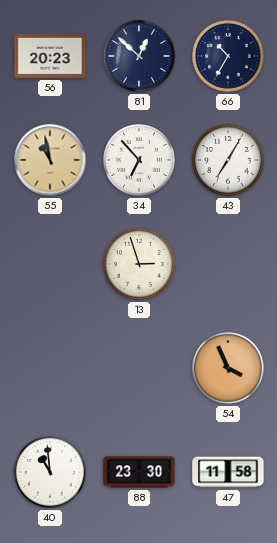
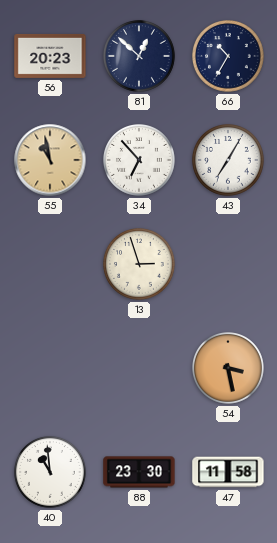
54: 3:56 -> 3:28
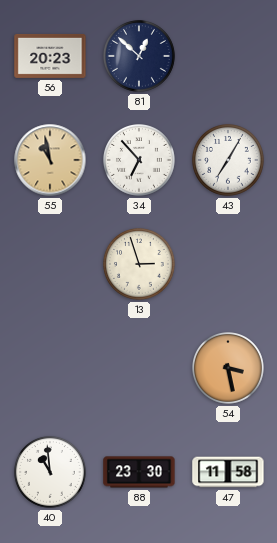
66: 10:35 -> none
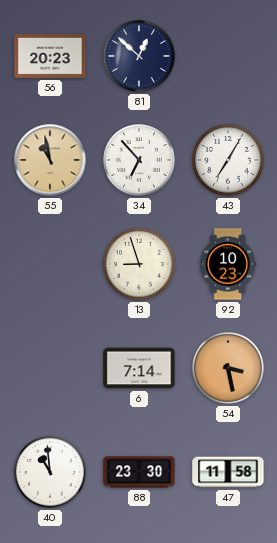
13: 2:57 -> 8:57
92: none -> 10:23
6: none -> 7:14
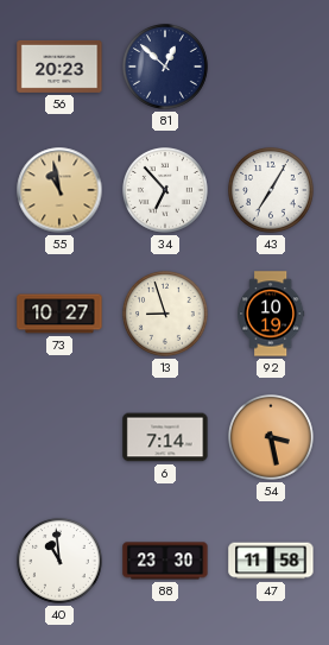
73: none -> 10:27
92: 10:23 -> 10:19
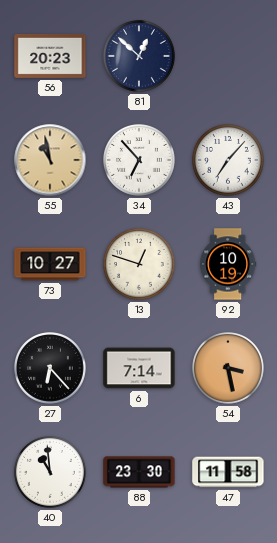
43: 7:05 -> 7:07
13: 8:57 -> 12:48
27: none -> 6:23
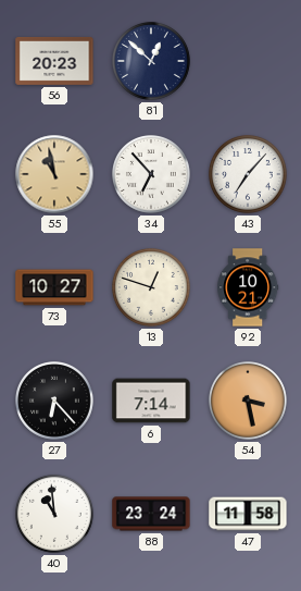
92: 10:19 -> 10:21
88: 23:30 -> 23:24
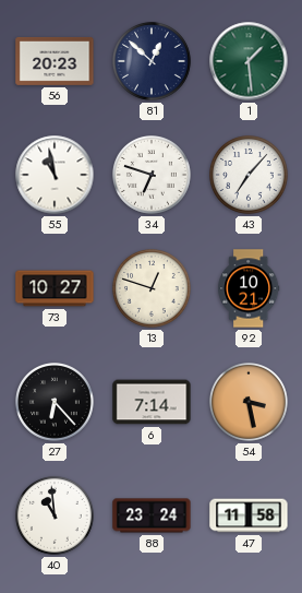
1: none -> 1:29
55 dial: champagne -> white
34: 6:53 -> 6:48
